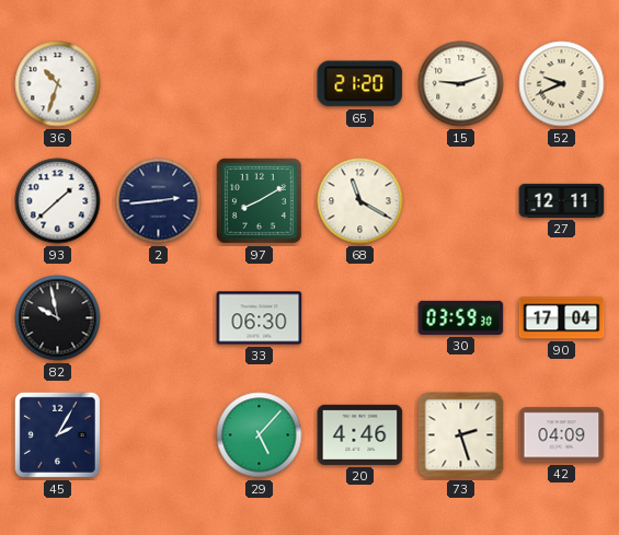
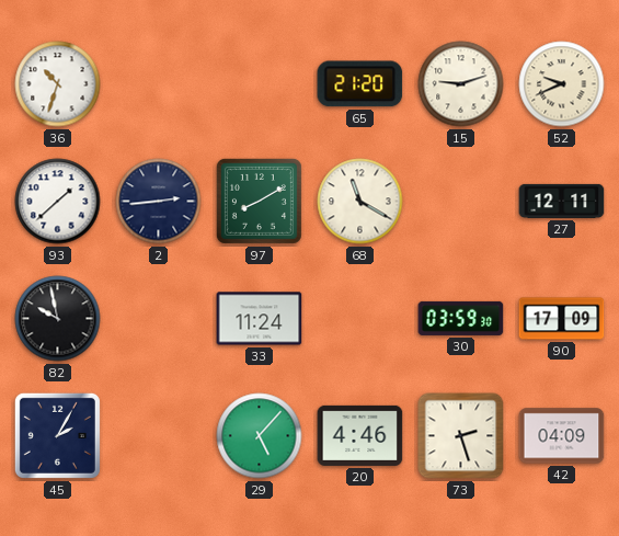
33: 06:30 -> 11:24
90: 17:04 -> 17:09
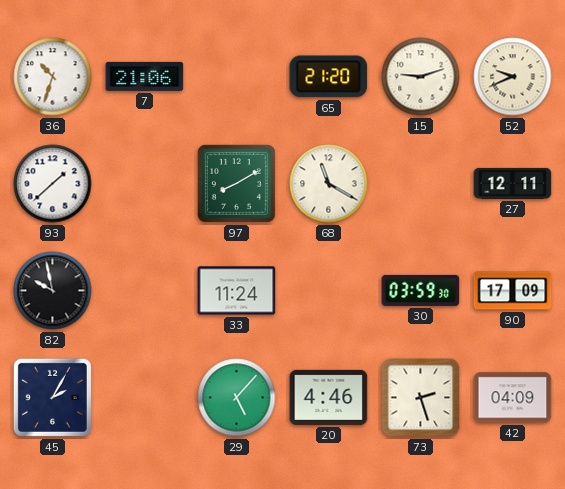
7: none -> 21:06
2: 2:44 -> none
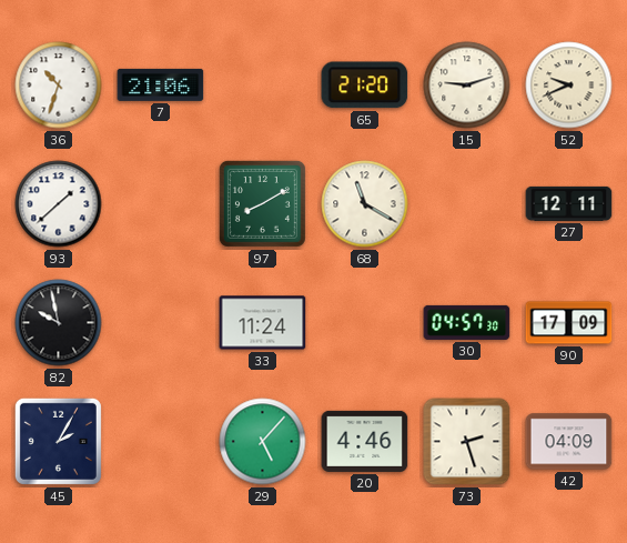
30: 03:59 -> 04:57
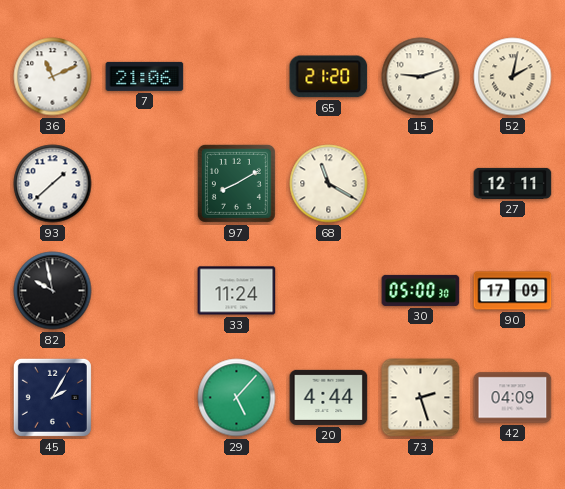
36: 10:33 -> 11:11
52: 9:41 -> 2:02
30: 04:57 -> 05:00
20: 4:46 -> 4:44
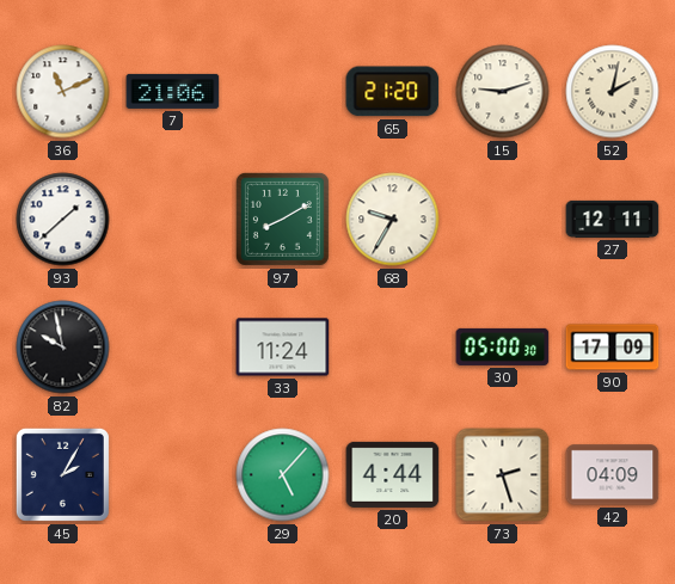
68: 11:20 -> 9:35
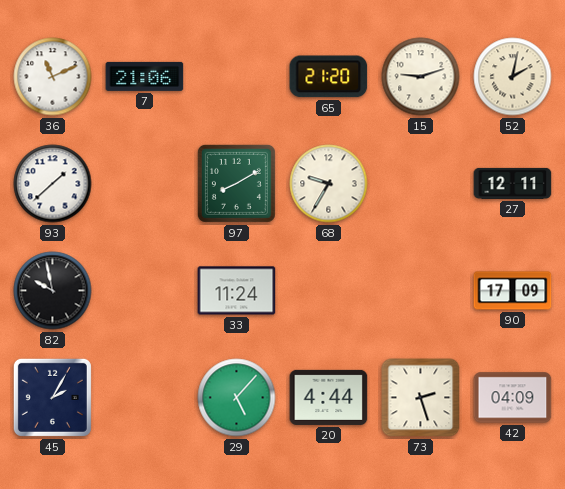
30: 05:00 -> none
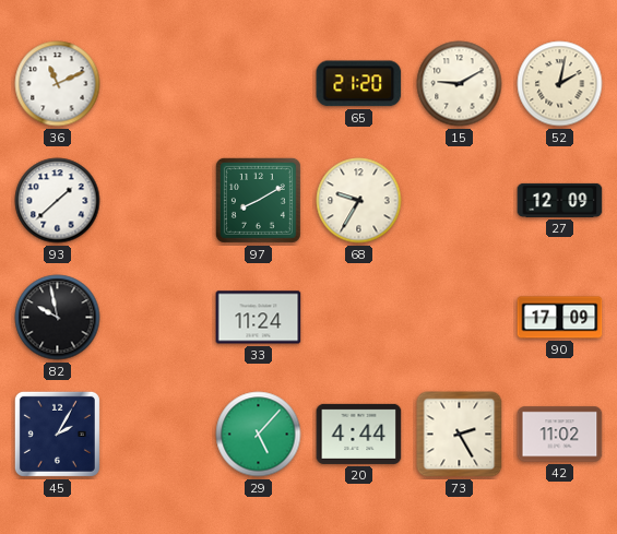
7: 21:06 -> none
15: 9:12 -> 9:10
27: 12:11 -> 12:09
73: 2:27 -> 2:25
42: 04:09 -> 11:02
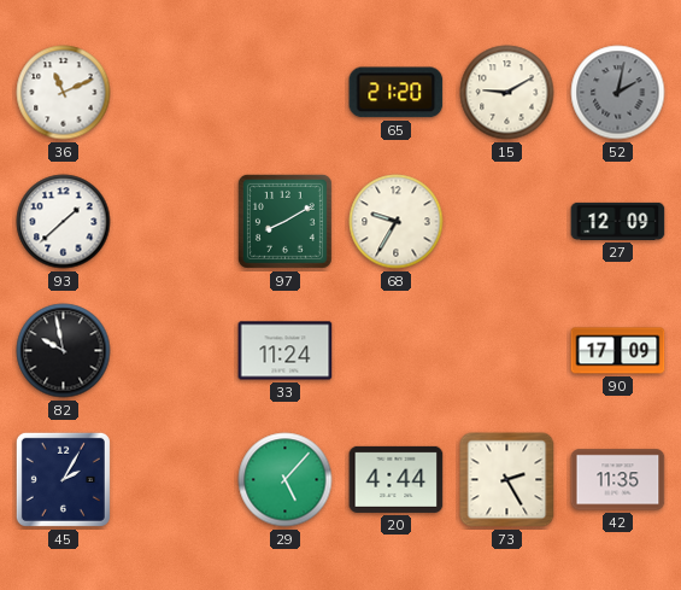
52 dial: cream -> grey
42: 11:02 -> 11:35
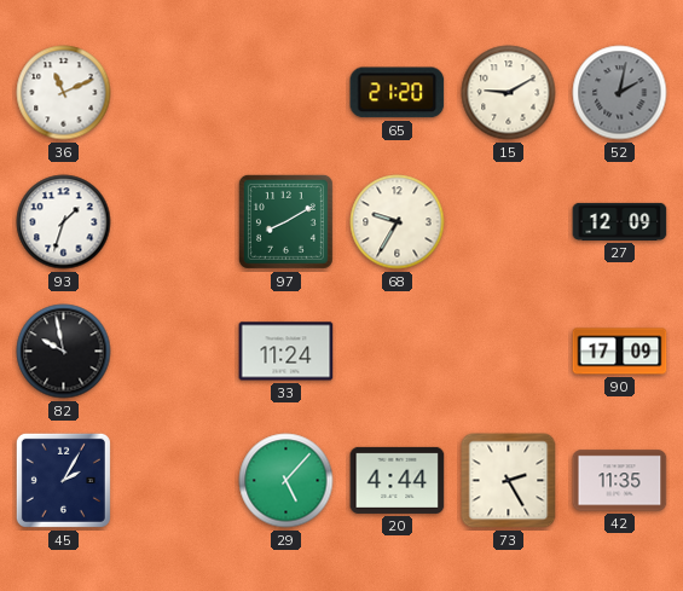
93: 1:38 -> 1:33
